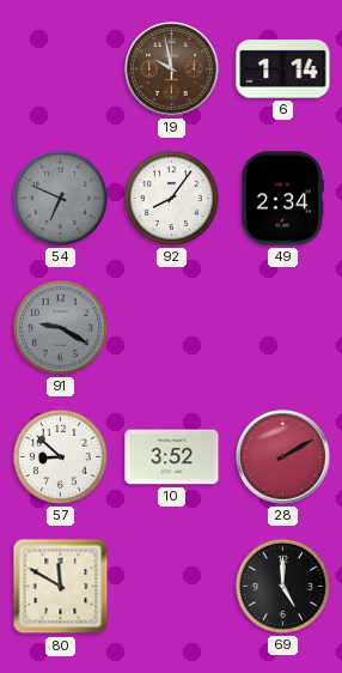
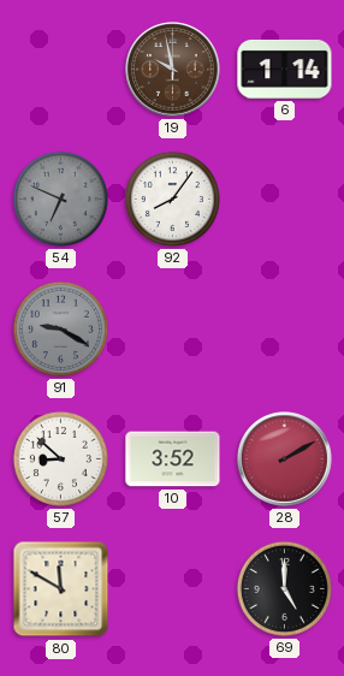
49: 2:34 -> none
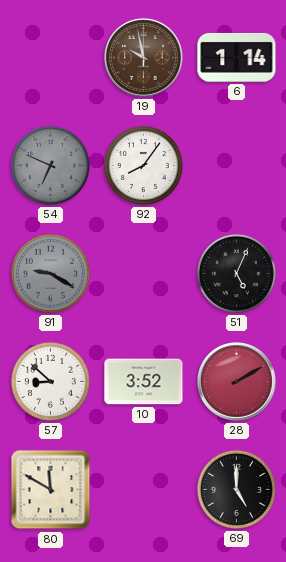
51: none -> 5:04
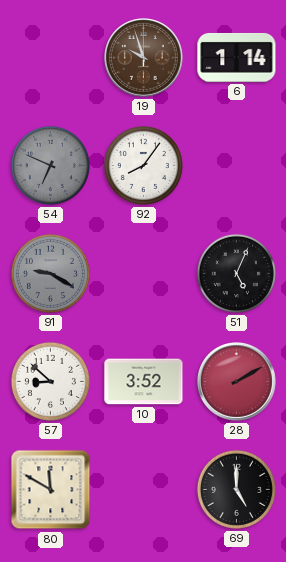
19: 9:58 -> 9:57
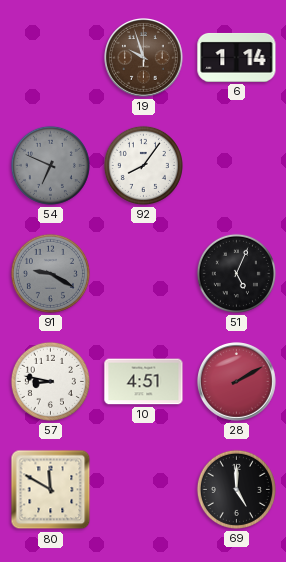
57: 8:52 -> 8:47
10: 3:52 -> 4:51
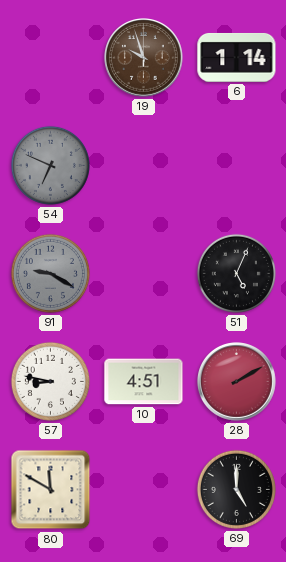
92: 8:06 -> none
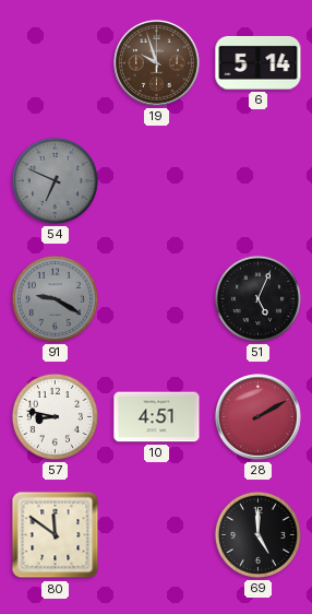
6: 1:14 -> 5:14
80: 11:50 -> 11:51
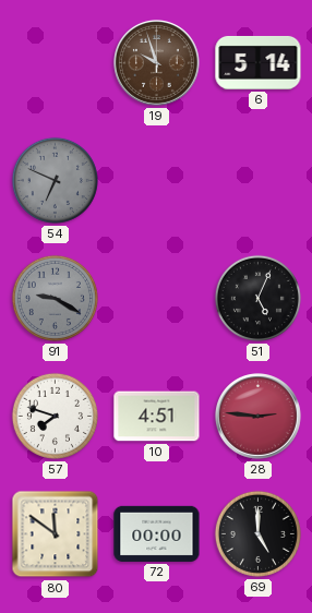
57: 8:47 -> 7:48
28: 2:10 -> 2:46
72: none -> 00:00
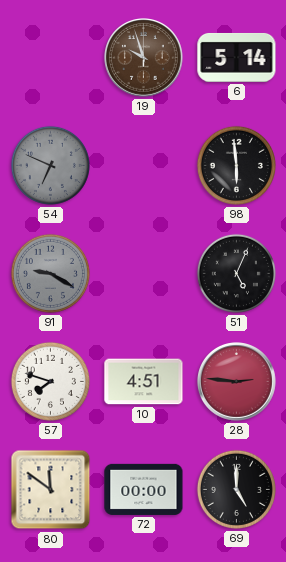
98: none -> 5:59
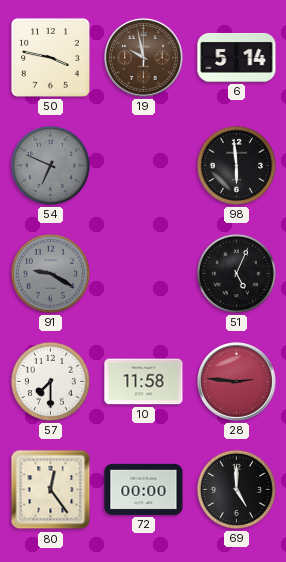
50: none -> 3:47
19: 9:57 -> 9:58
57: 7:48 -> 7:30
10: 4:51 -> 11:58
80: 11:51 -> 12:24
